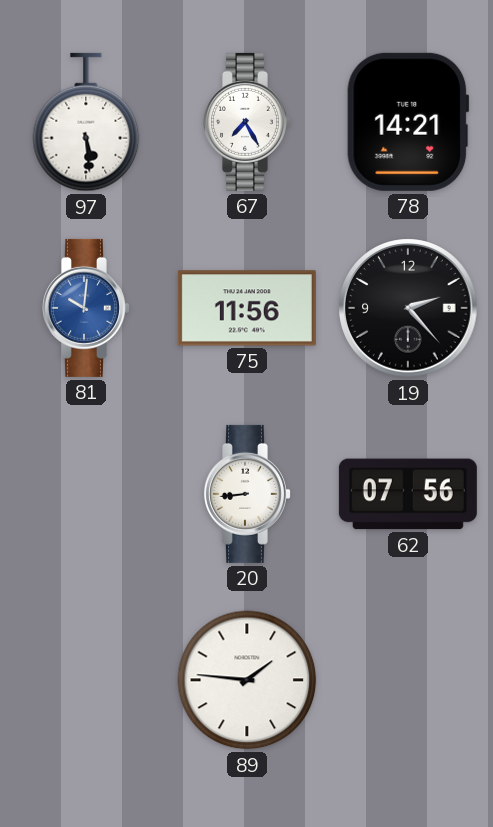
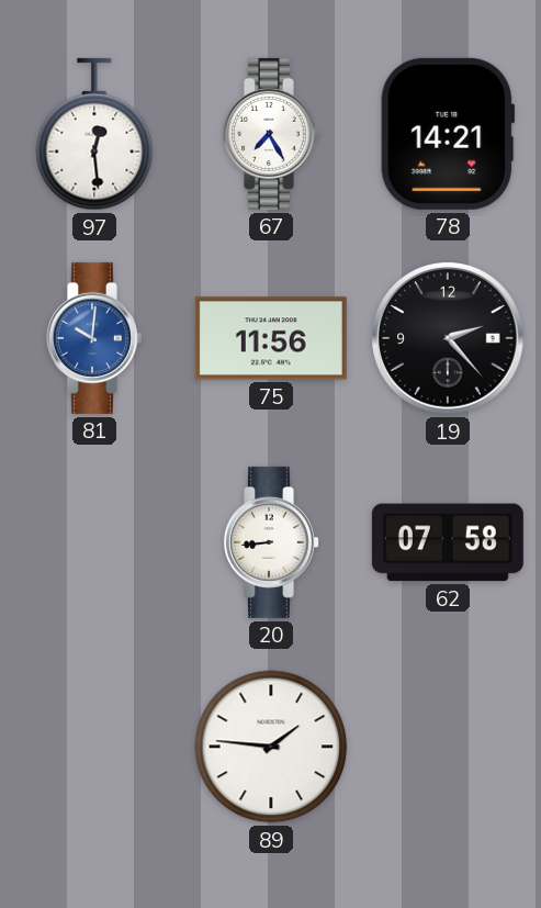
97: 5:29 -> 12:29
62: 07:56 -> 07:58
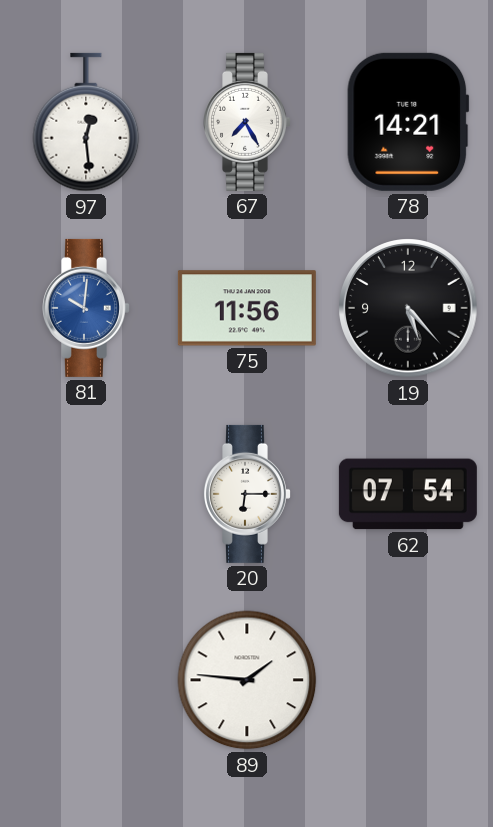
19: 2:23 -> 5:23
20: 8:44 -> 6:15
62: 07:58 -> 07:54
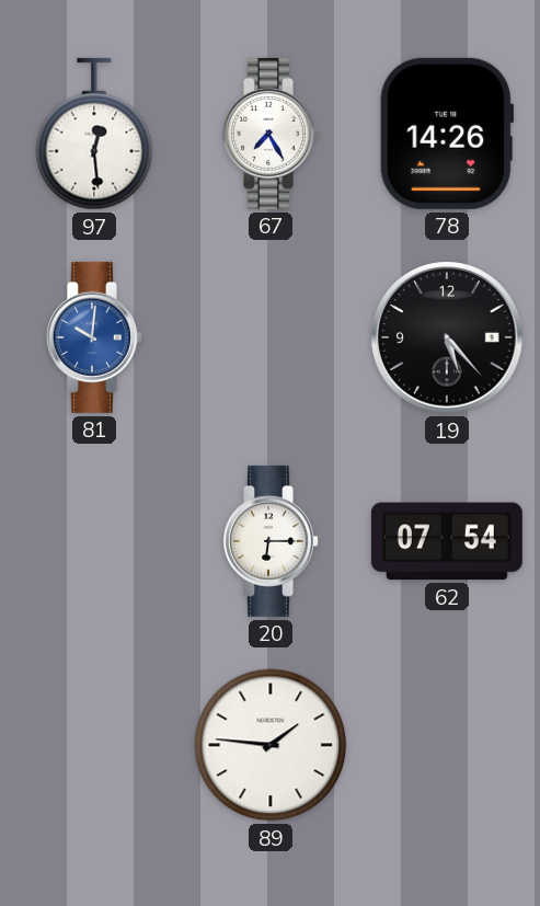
78: 14:21 -> 14:26
75: 11:56 -> none
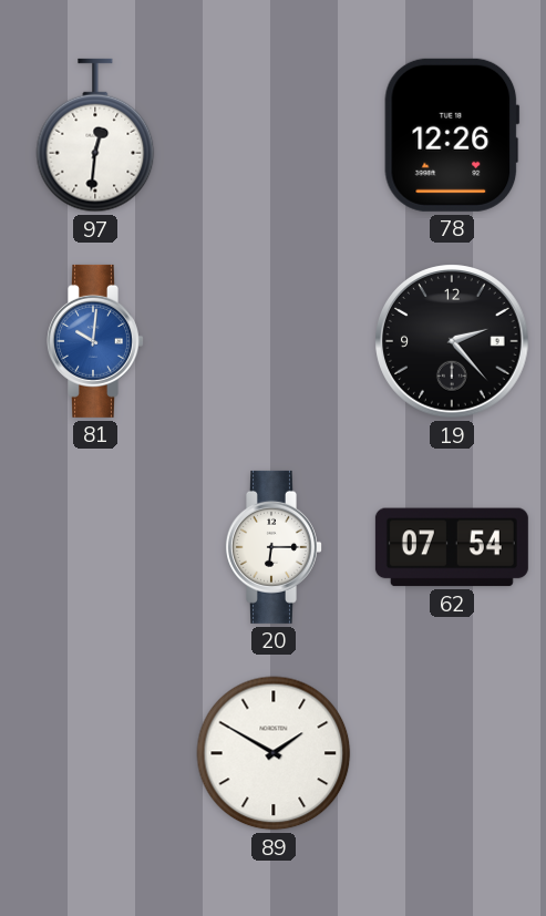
97: 12:29 -> 12:31
67: 7:25 -> none
78: 14:26 -> 12:26
19: 5:23 -> 2:23
89: 1:46 -> 1:50
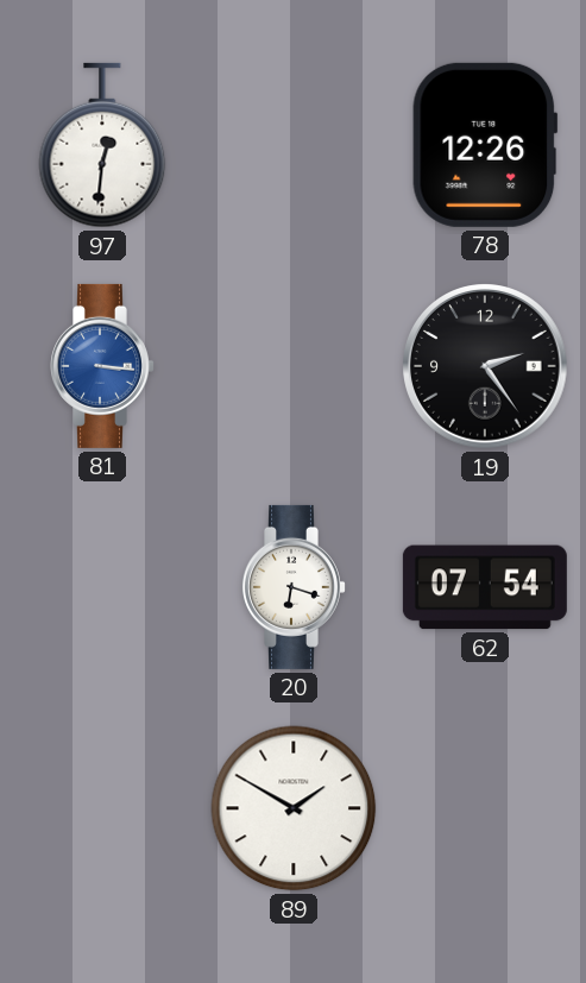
81: 10:01 -> 3:16
19: 2:23 -> 2:24
20: 6:15 -> 6:18
